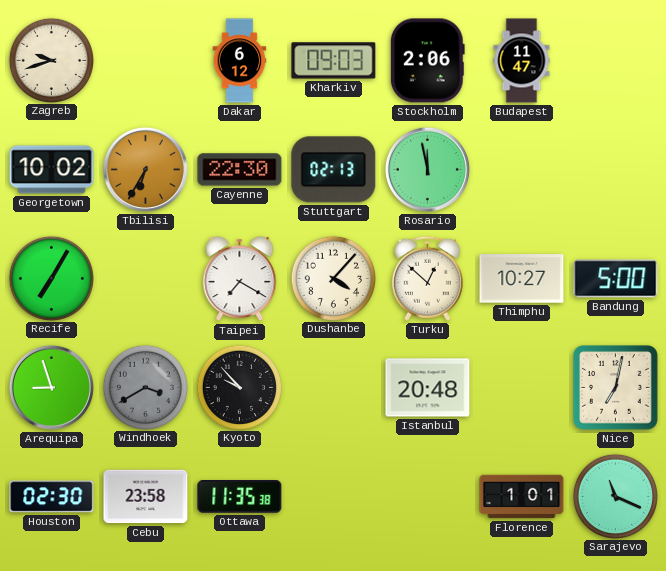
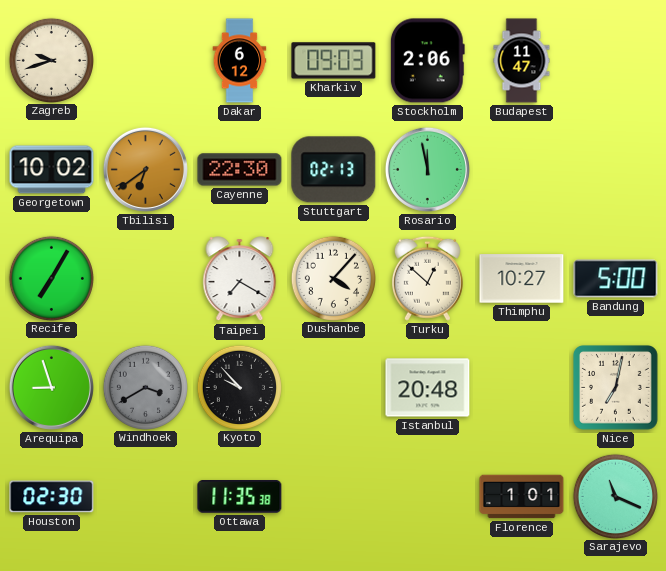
Tbilisi: 6:35 -> 6:39
Cebu: 23:58 -> none
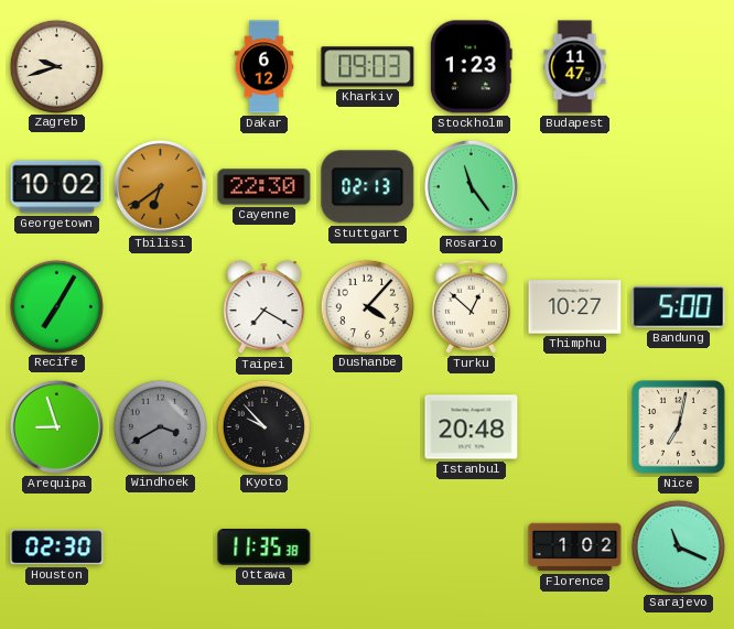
Stockholm: 2:06 -> 1:23
Rosario: 11:58 -> 11:24
Florence: 1:01 -> 1:02
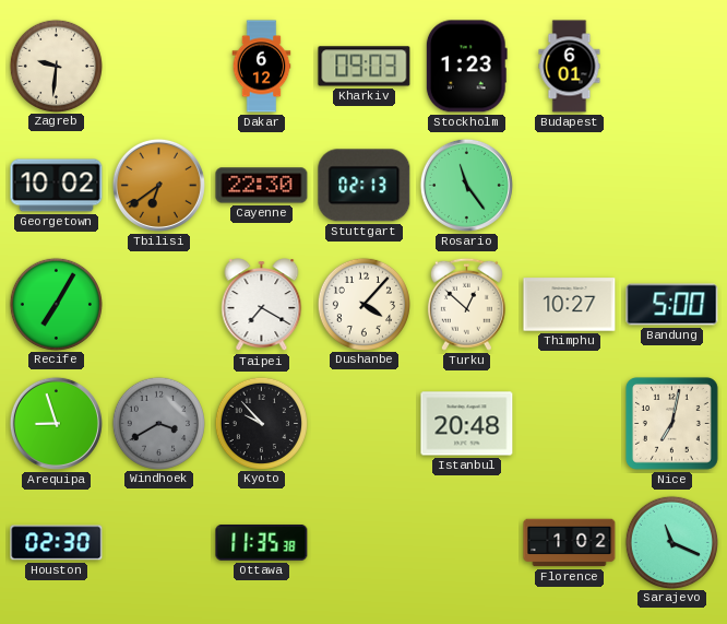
Zagreb: 9:42 -> 9:31
Budapest: 11:47 -> 6:01
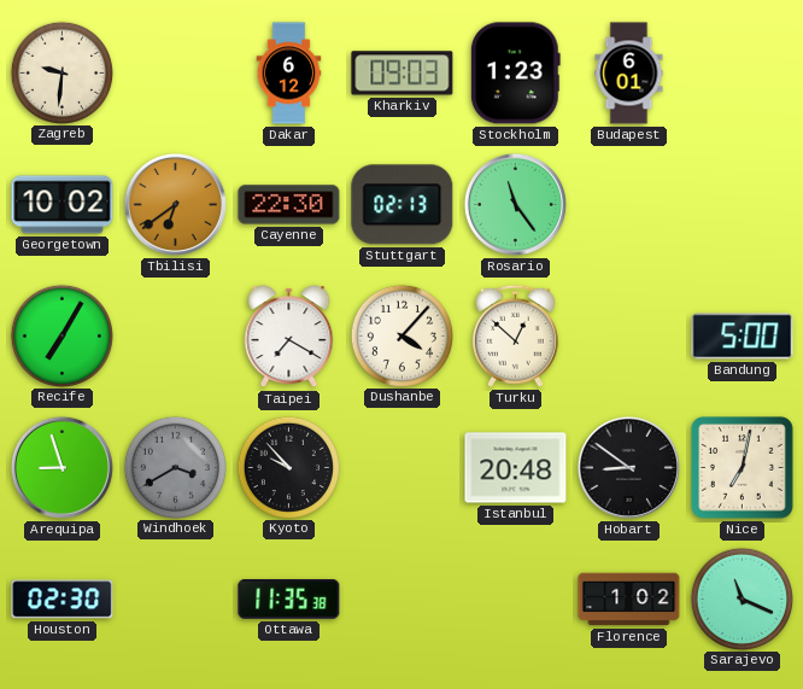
Thimphu: 10:27 -> none
Hobart: none -> 8:51
